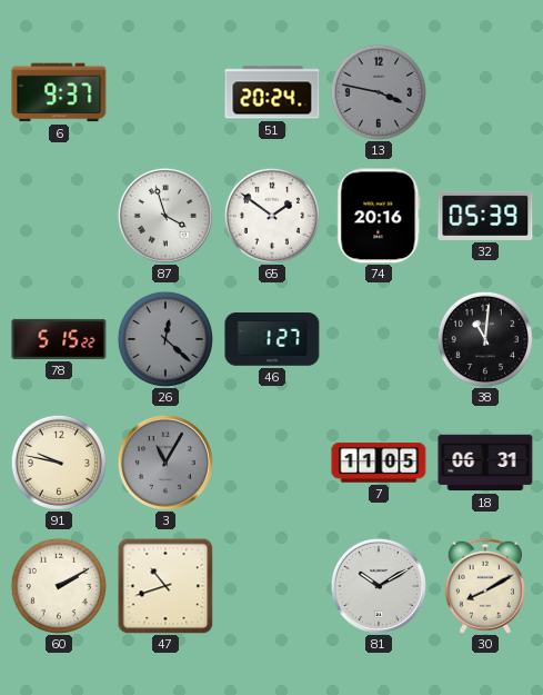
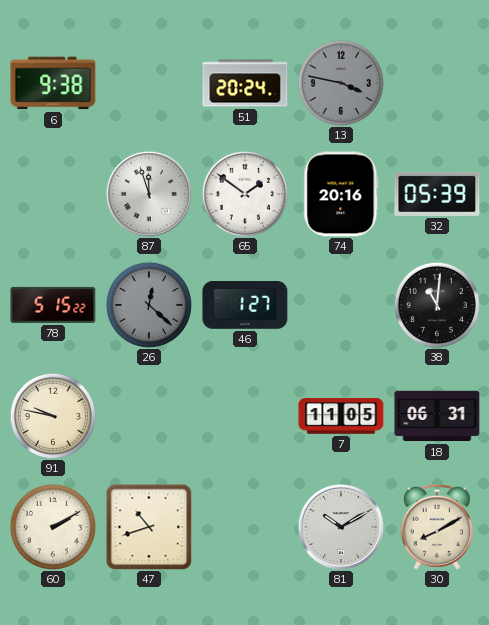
6: 9:37 -> 9:38
87: 3:57 -> 11:57
3: 11:05 -> none
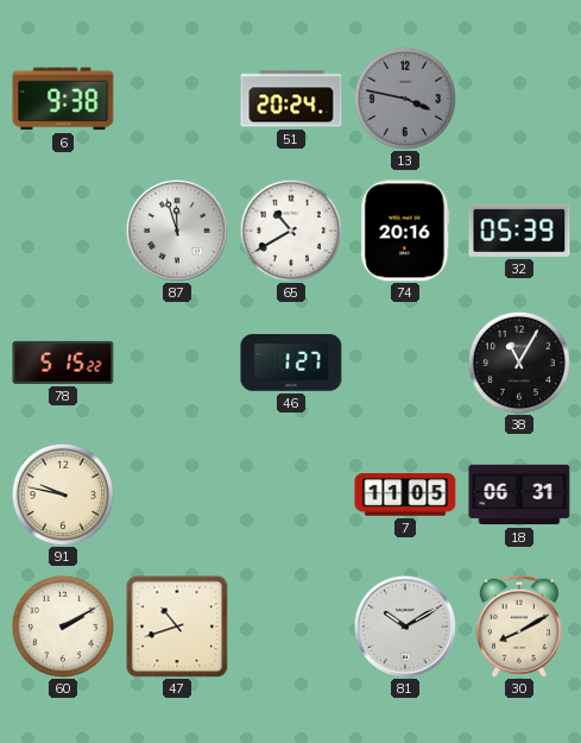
65: 1:51 -> 10:40
26: 12:22 -> none
38: 11:01 -> 11:05
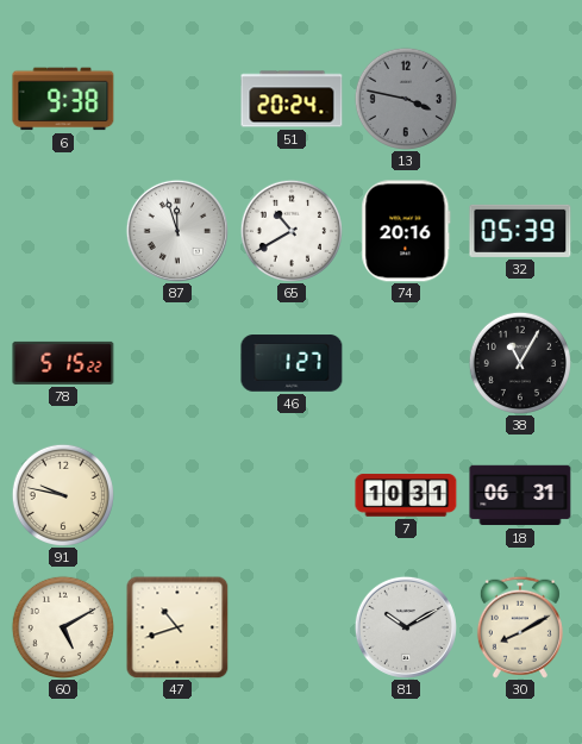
7: 11:05 -> 10:31
60: 2:10 -> 5:10
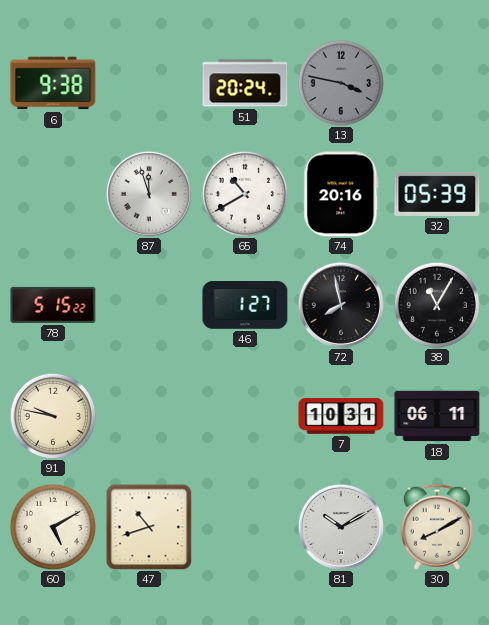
72: none -> 7:58
18: 06:31 -> 06:11
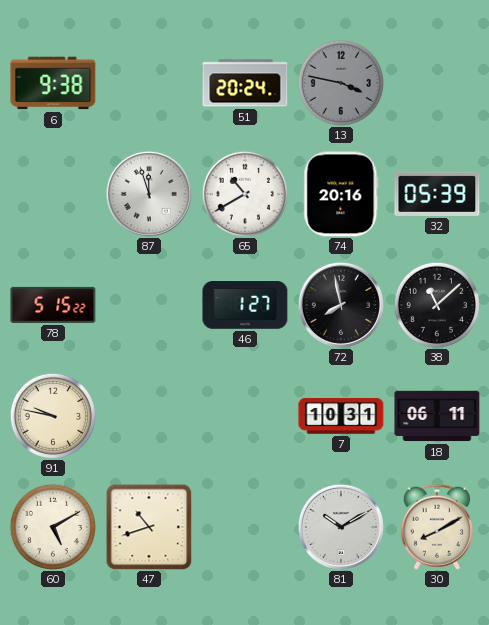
38: 11:05 -> 11:08
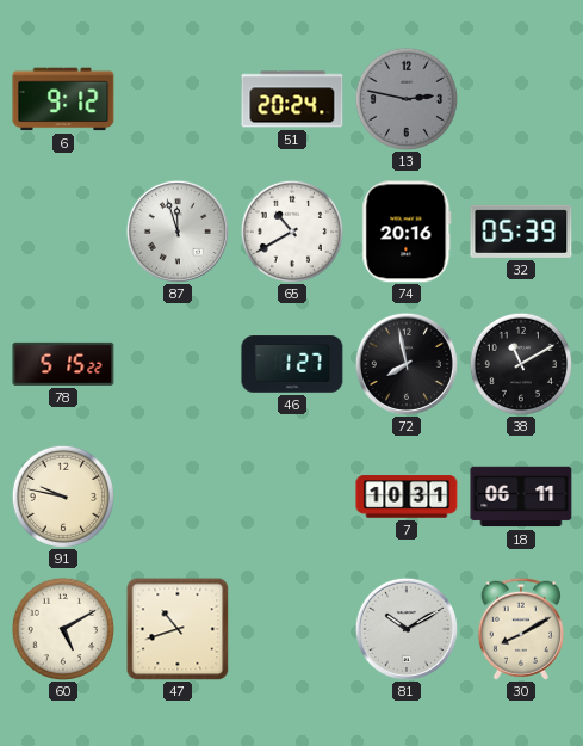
6: 9:38 -> 9:12
13: 3:47 -> 2:47
38: 11:08 -> 11:10
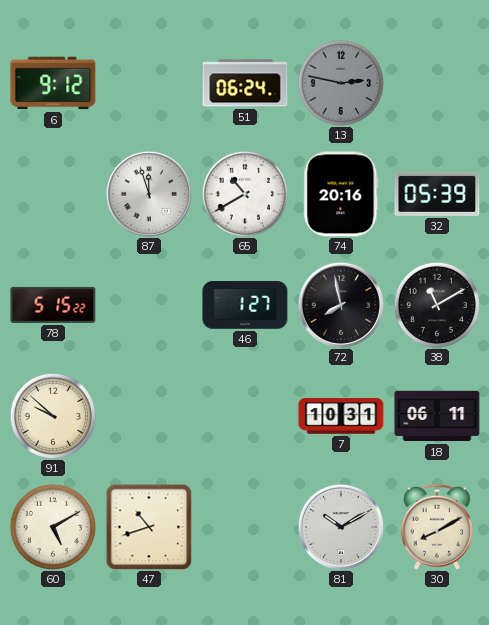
51: 20:24 -> 06:24
91: 9:47 -> 9:52
